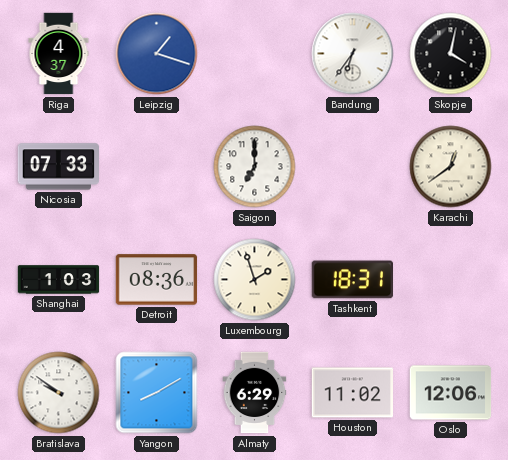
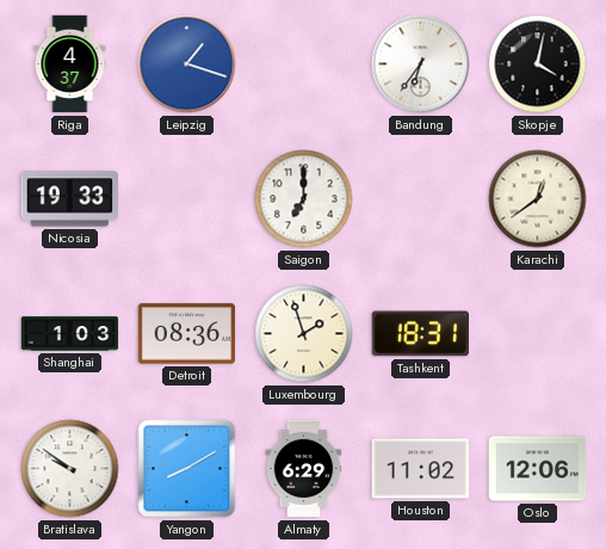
Nicosia: 07:33 -> 19:33
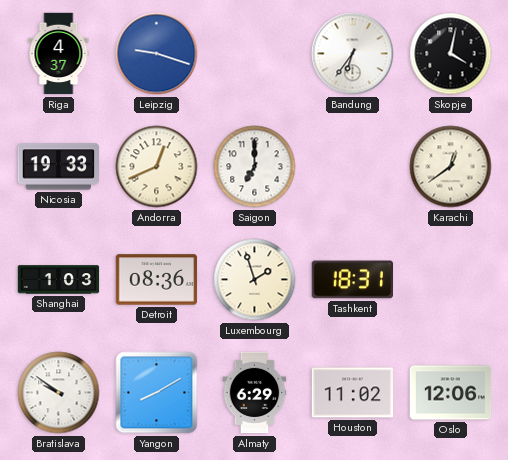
Leipzig: 1:18 -> 9:18
Andorra: none -> 12:41
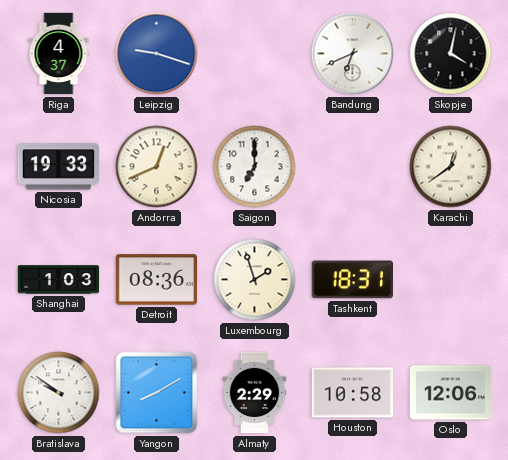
Bandung: 6:36 -> 6:41
Almaty: 6:29 -> 2:29
Houston: 11:02 -> 10:58
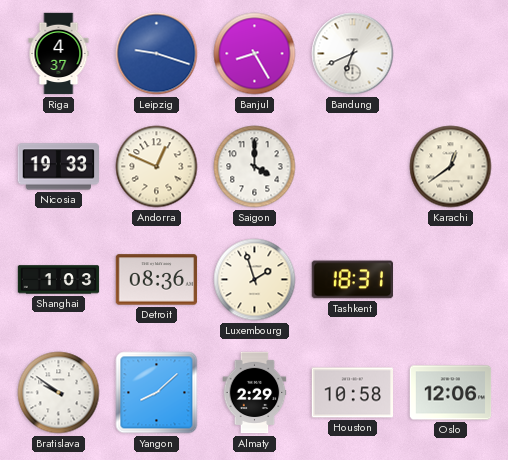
Banjul: none -> 8:25
Skopje: 4:02 -> none
Andorra: 12:41 -> 12:49
Saigon: 7:00 -> 4:00
Yangon: 8:10 -> 8:08
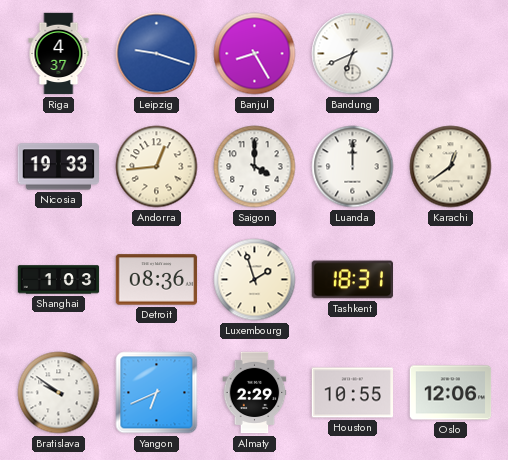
Andorra: 12:49 -> 12:44
Luanda: none -> 12:00
Yangon: 8:08 -> 6:41
Houston: 10:58 -> 10:55
